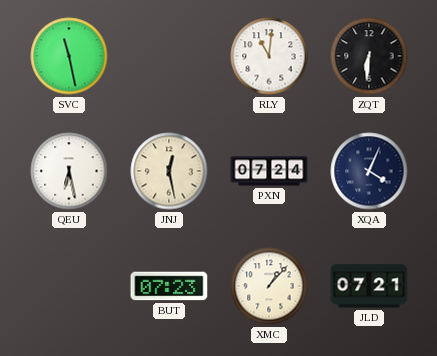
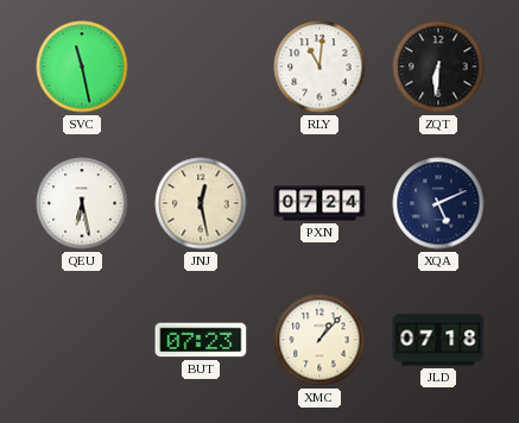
XQA: 4:04 -> 5:11
JLD: 07:21 -> 07:18
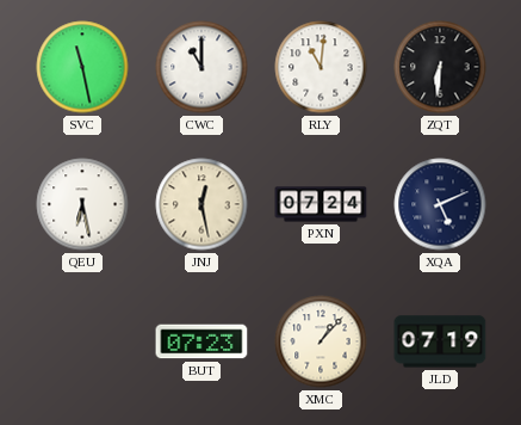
CWC: none -> 11:00
JLD: 07:18 -> 07:19
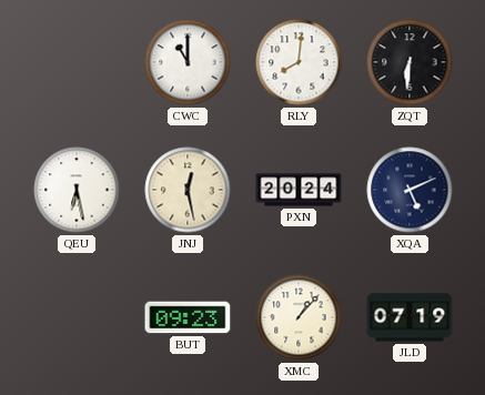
SVC: 11:28 -> none
RLY: 11:01 -> 8:01
PXN: 07:24 -> 20:24
BUT: 07:23 -> 09:23
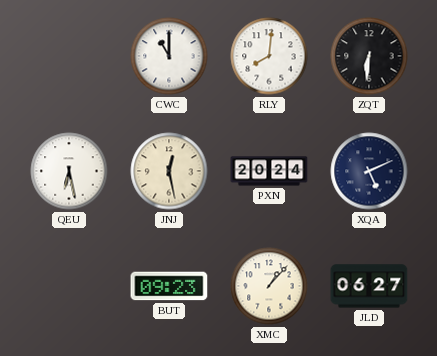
JLD: 07:19 -> 06:27
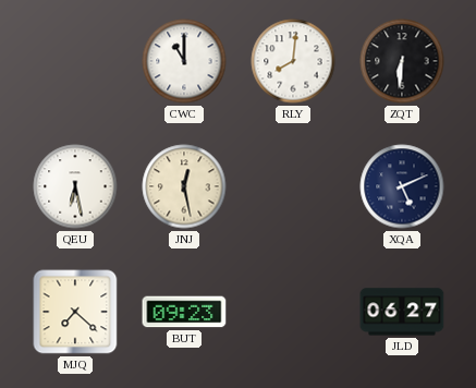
PXN: 20:24 -> none
MJQ: none -> 7:22
XMC: 1:07 -> none
